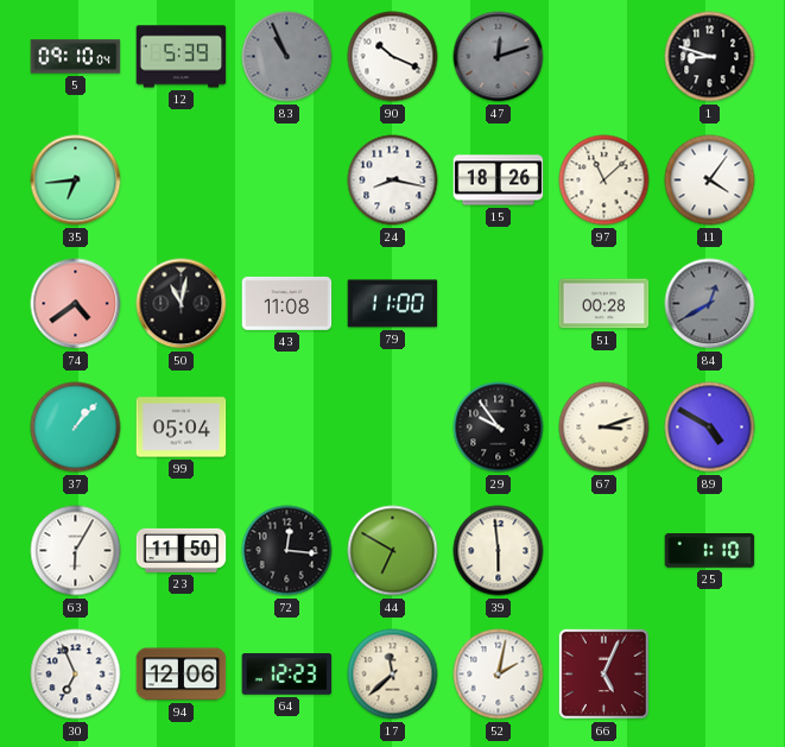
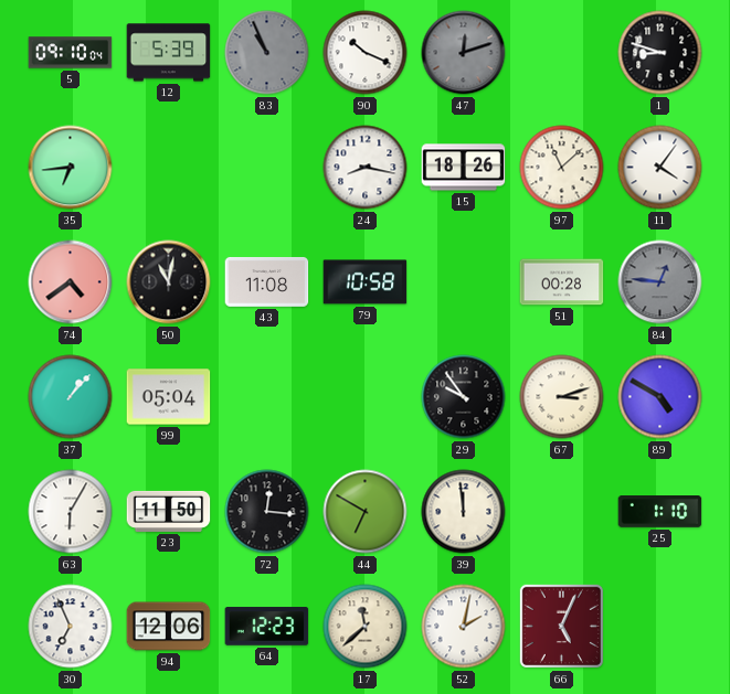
79: 11:00 -> 10:58
84: 12:40 -> 12:46
39: 5:59 -> 11:59
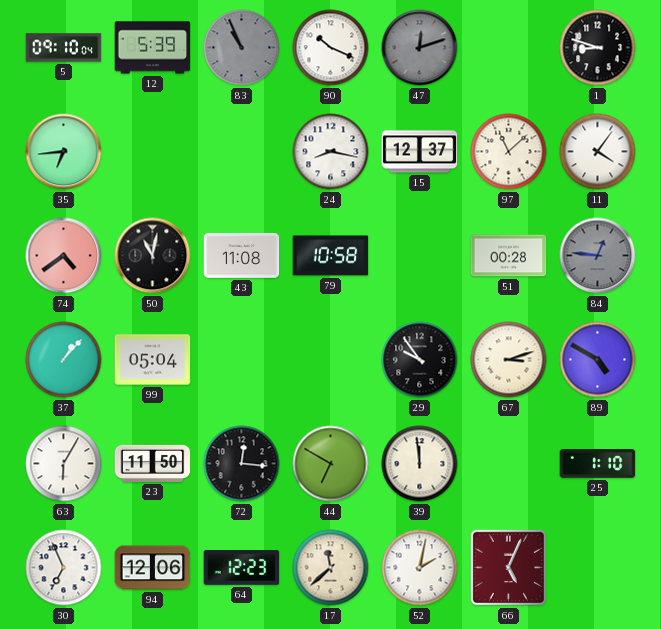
15: 18:26 -> 12:37
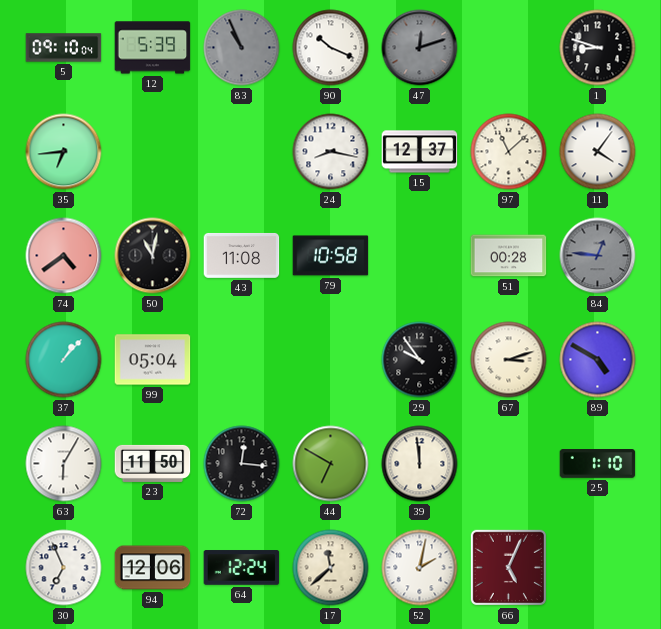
64: 12:23 -> 12:24
